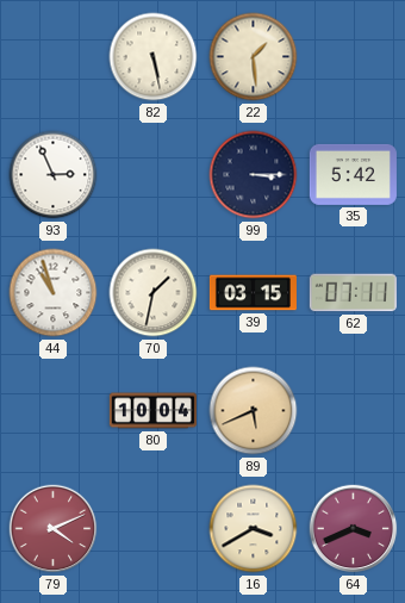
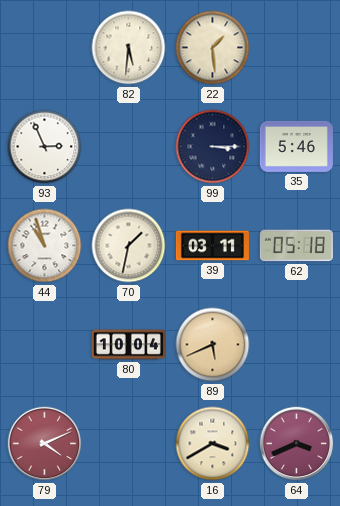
82: 5:28 -> 5:31
35: 5:42 -> 5:46
39: 03:15 -> 03:11
62: 07:11 -> 05:18
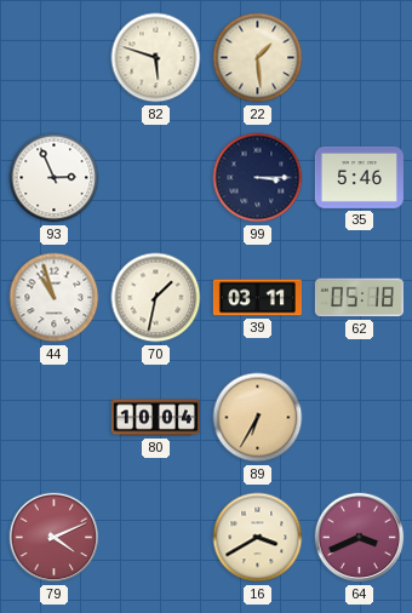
82: 5:31 -> 5:48
89: 5:41 -> 6:35
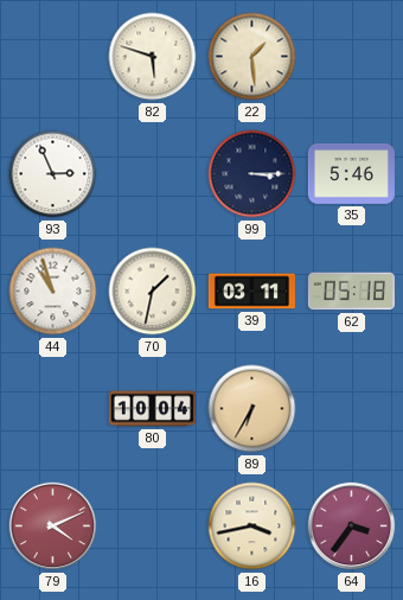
16: 3:40 -> 3:43
64: 3:41 -> 3:36
